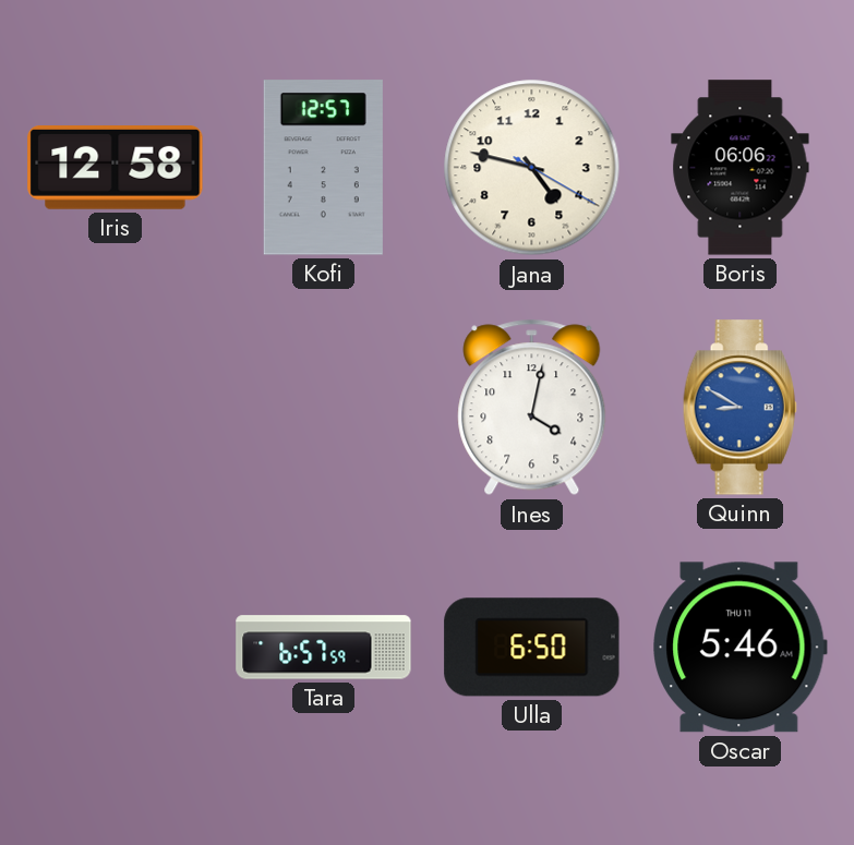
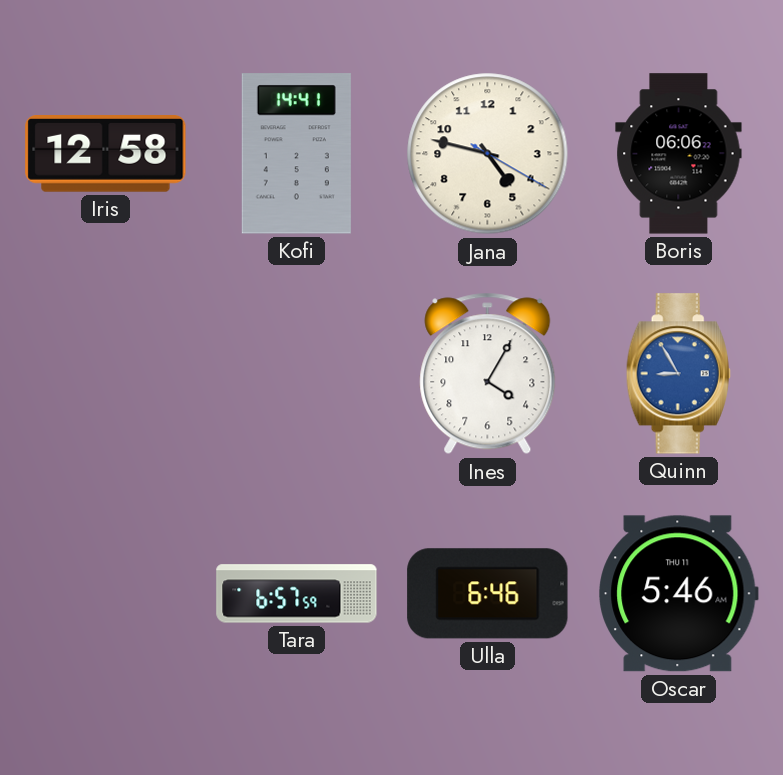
Kofi: 12:57 -> 14:41
Ines: 4:02 -> 4:05
Quinn: 8:50 -> 8:55
Ulla: 6:50 -> 6:46
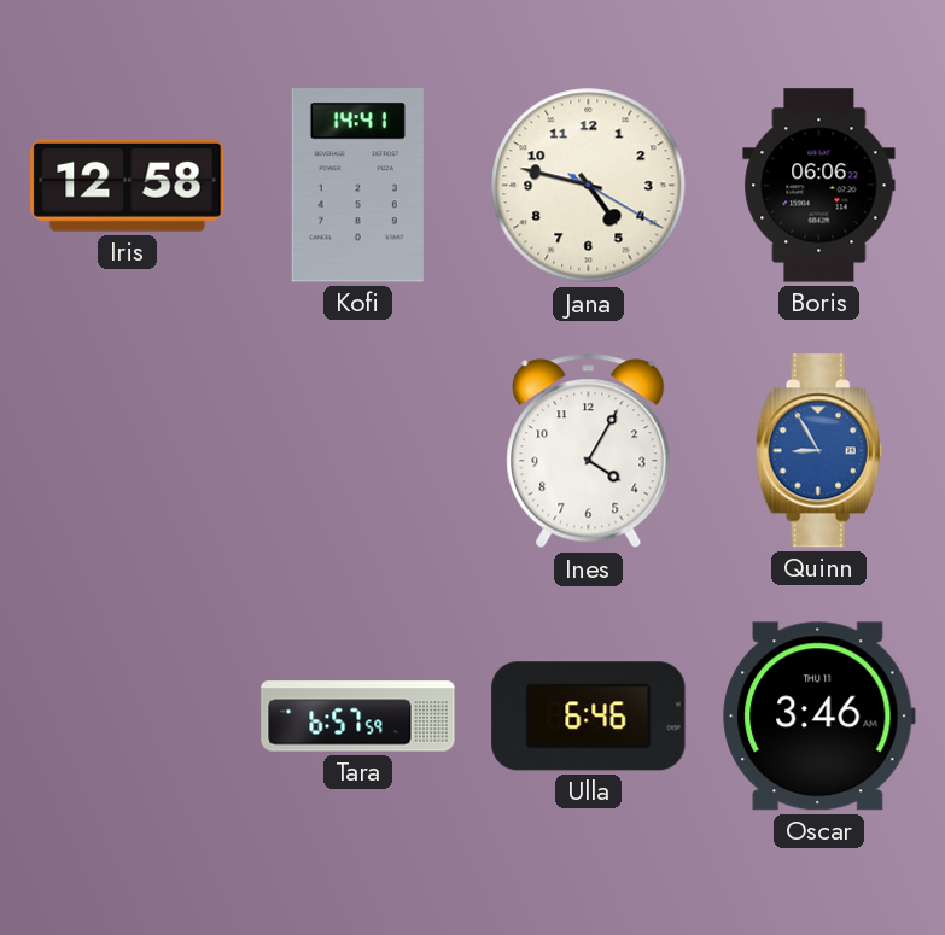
Oscar: 5:46 -> 3:46
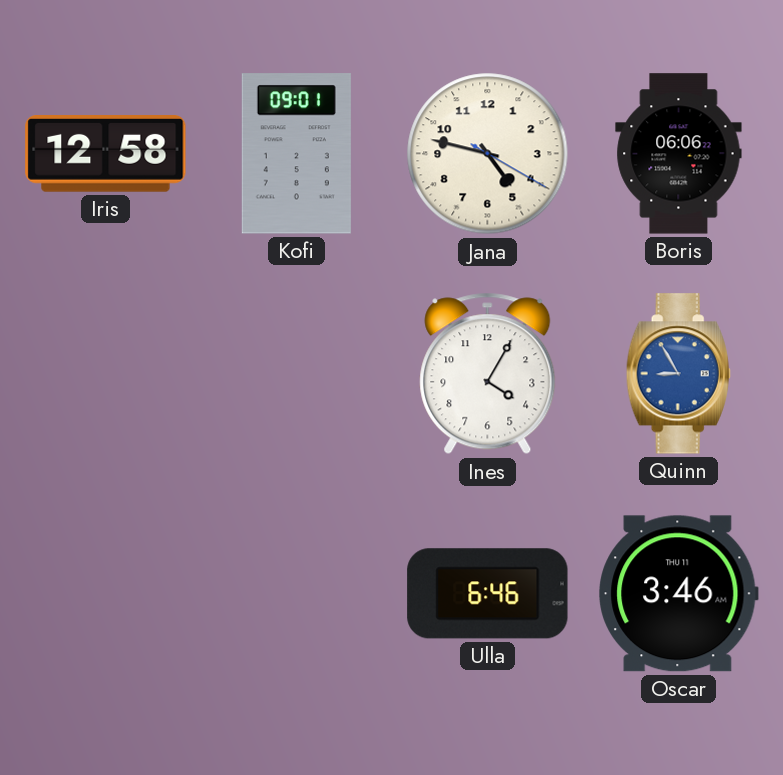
Kofi: 14:41 -> 09:01
Tara: 6:57 -> none
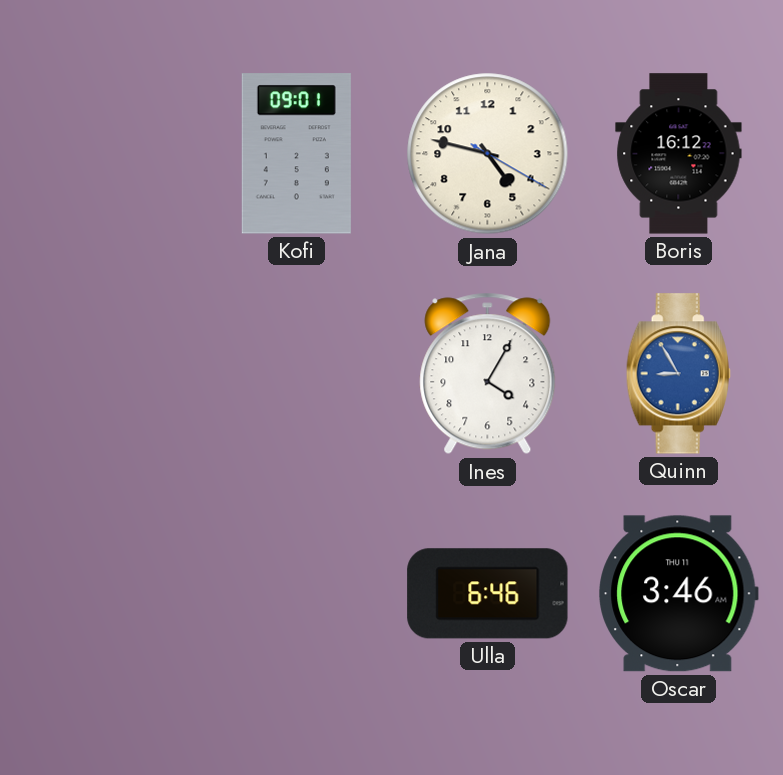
Iris: 12:58 -> none
Boris: 06:06 -> 16:12
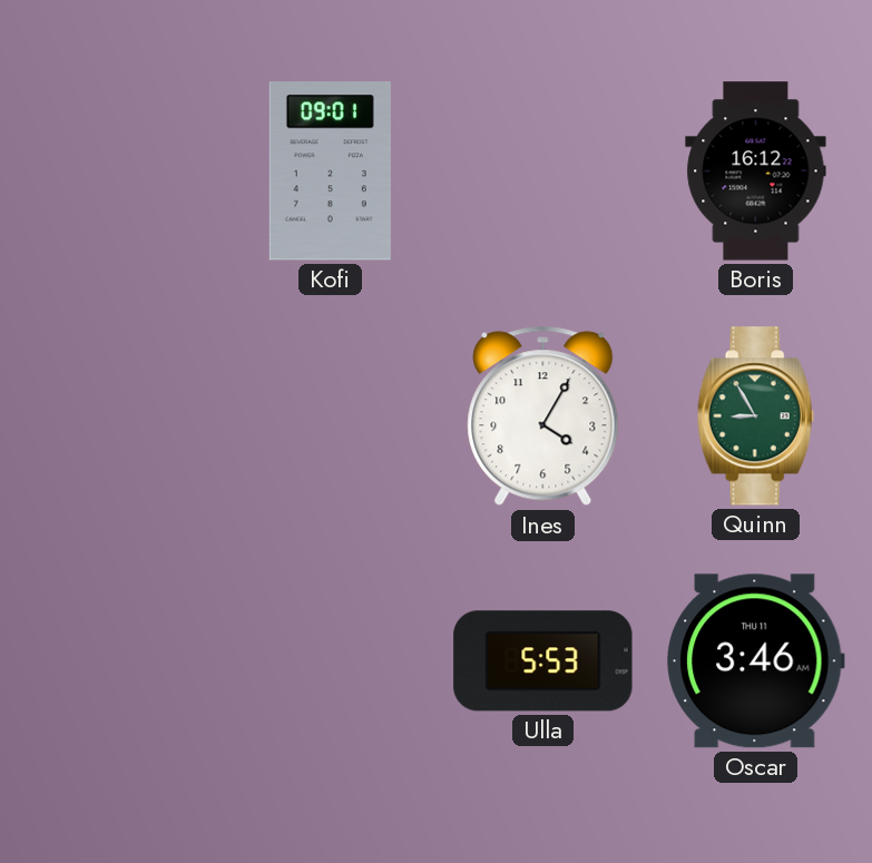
Jana: 4:47 -> none
Quinn dial: blue -> green
Ulla: 6:46 -> 5:53
